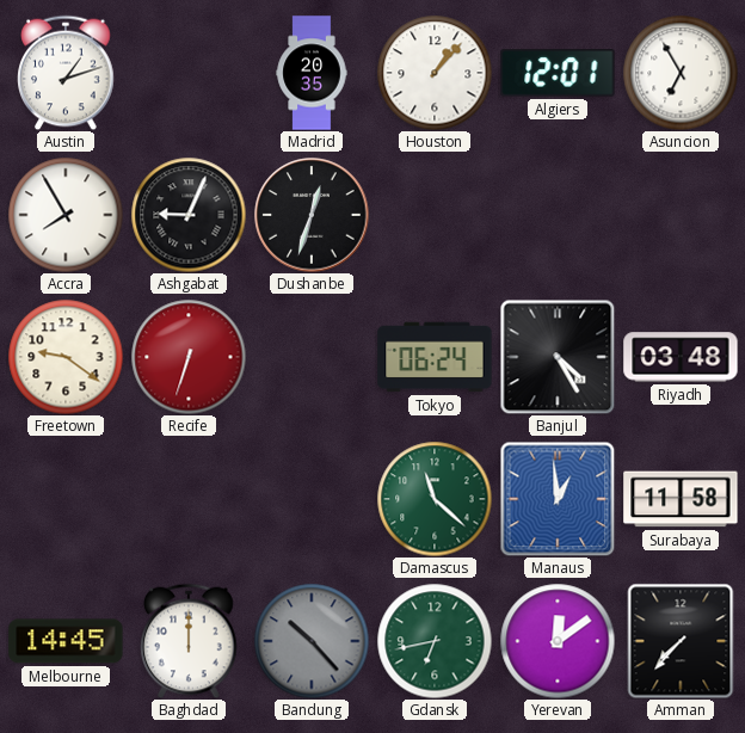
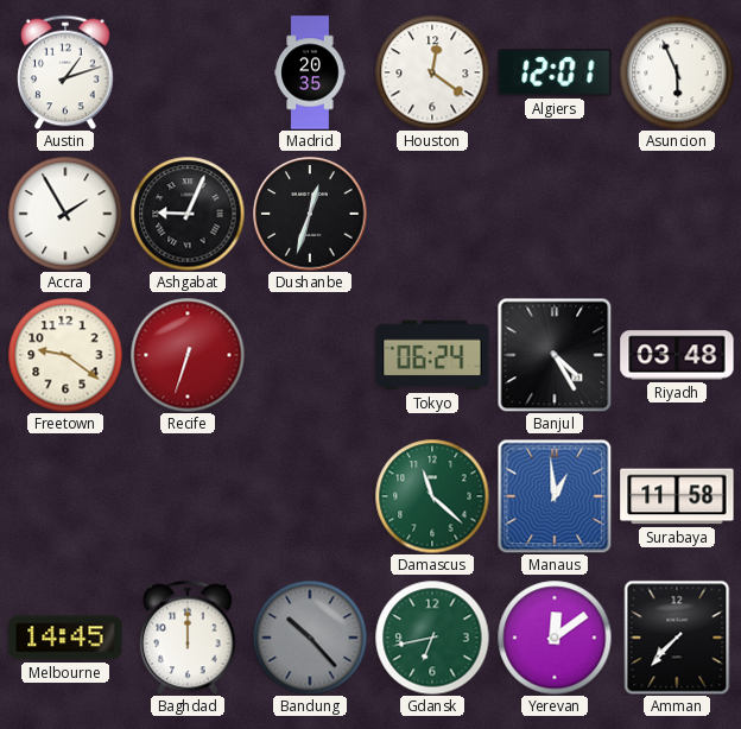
Houston: 1:07 -> 12:21
Asuncion: 6:55 -> 5:56
Accra: 7:55 -> 1:55
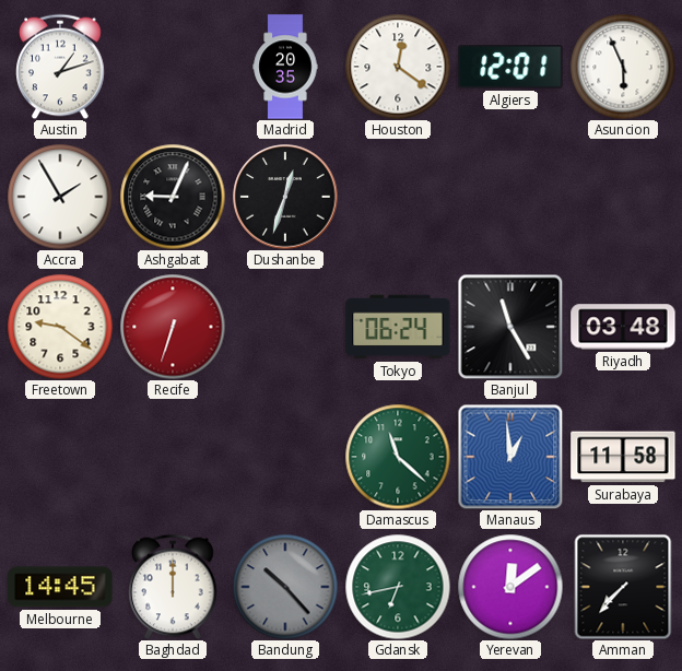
Banjul: 4:25 -> 11:25
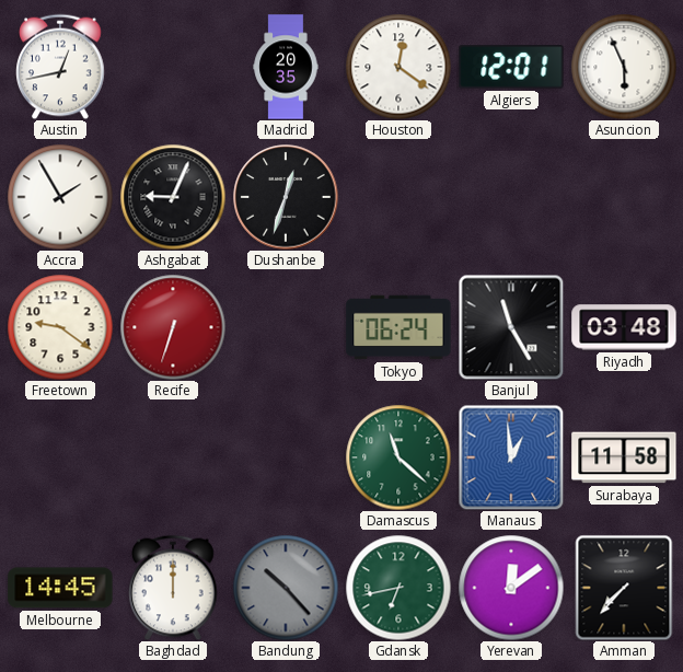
Austin: 1:12 -> 12:43
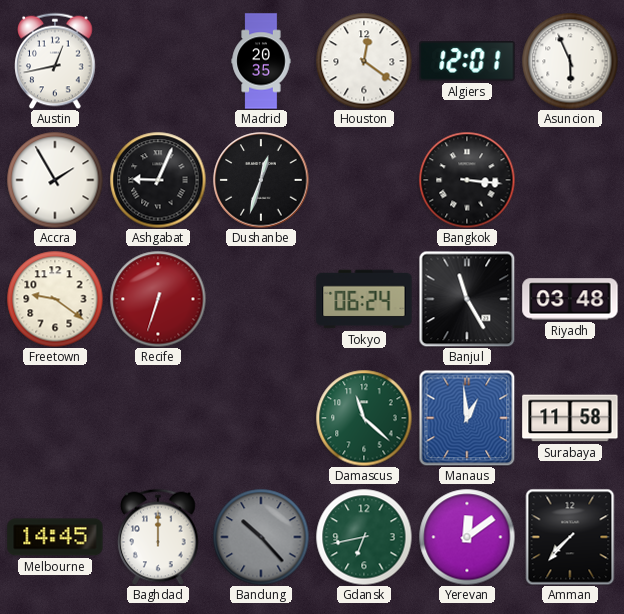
Bangkok: none -> 3:16
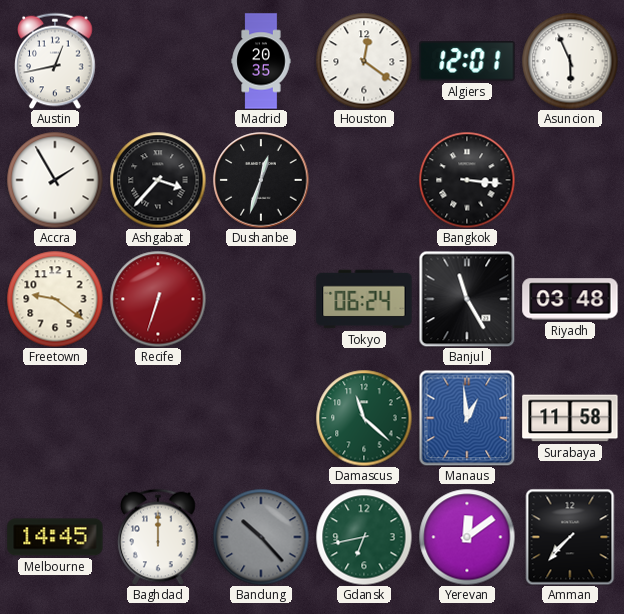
Ashgabat: 9:04 -> 3:37
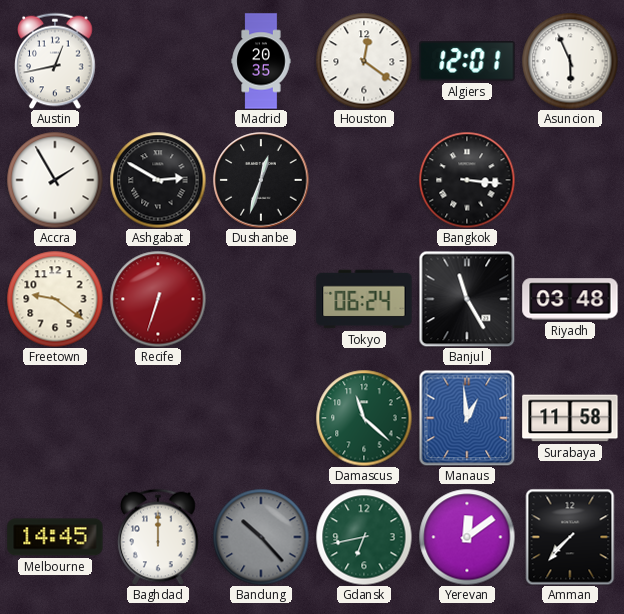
Ashgabat: 3:37 -> 2:50
